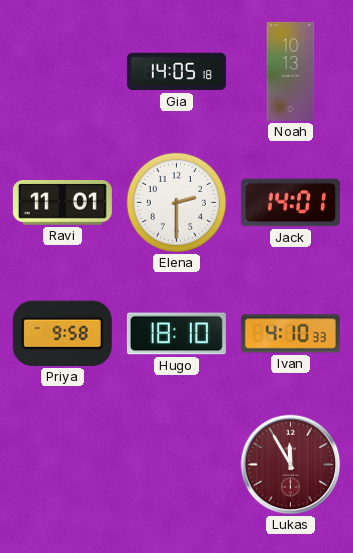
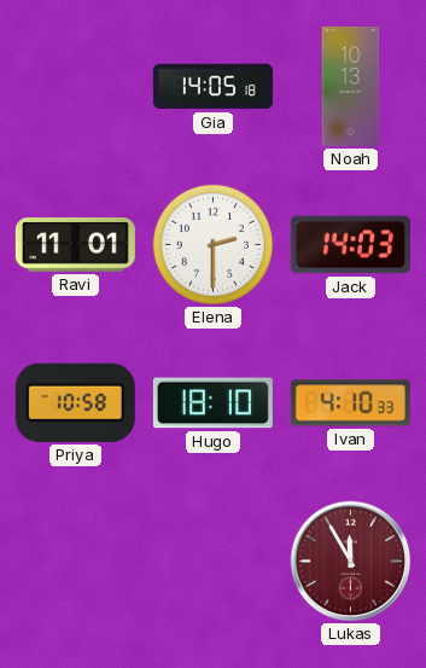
Jack: 14:01 -> 14:03
Priya: 9:58 -> 10:58
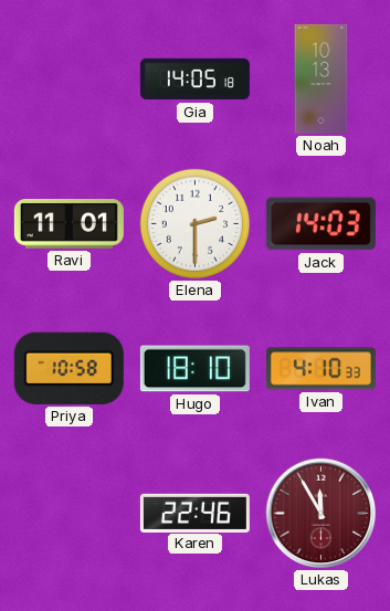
Karen: none -> 22:46
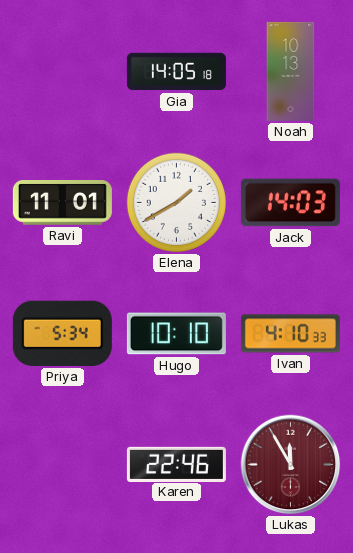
Elena: 2:30 -> 1:40
Priya: 10:58 -> 5:34
Hugo: 18:10 -> 10:10
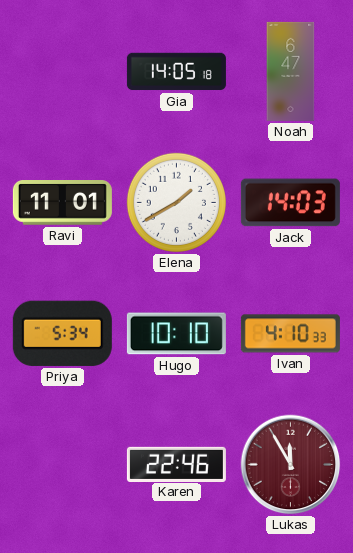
Noah: 10:13 -> 6:47
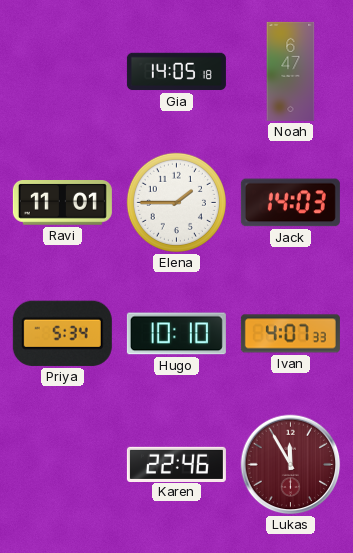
Elena: 1:40 -> 1:45
Ivan: 4:10 -> 4:07
